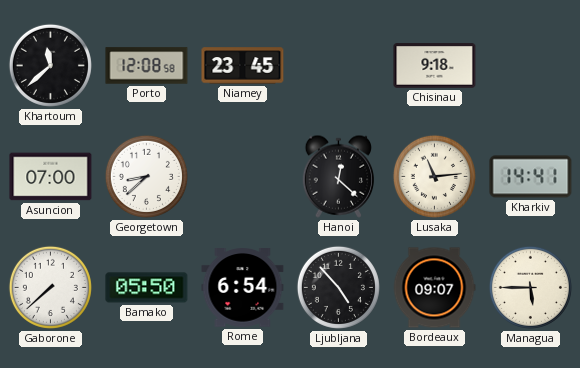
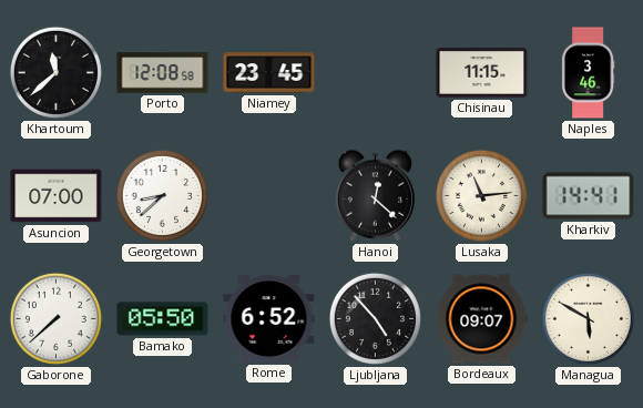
Chisinau: 9:18 -> 11:15
Naples: none -> 3:46
Rome: 6:54 -> 6:52
Managua: 5:45 -> 5:50
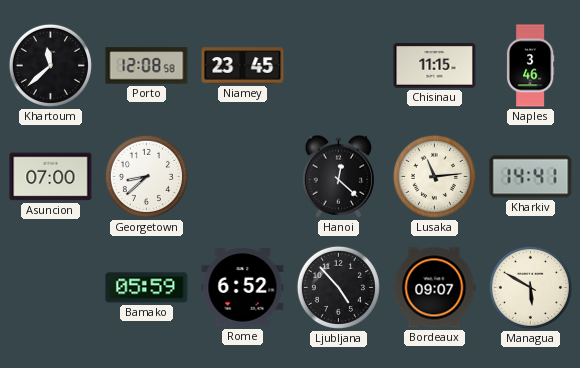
Gaborone: 7:38 -> none
Bamako: 05:50 -> 05:59
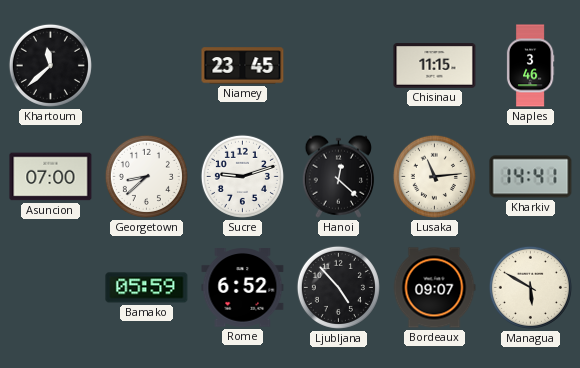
Porto: 12:08 -> none
Sucre: none -> 9:12
